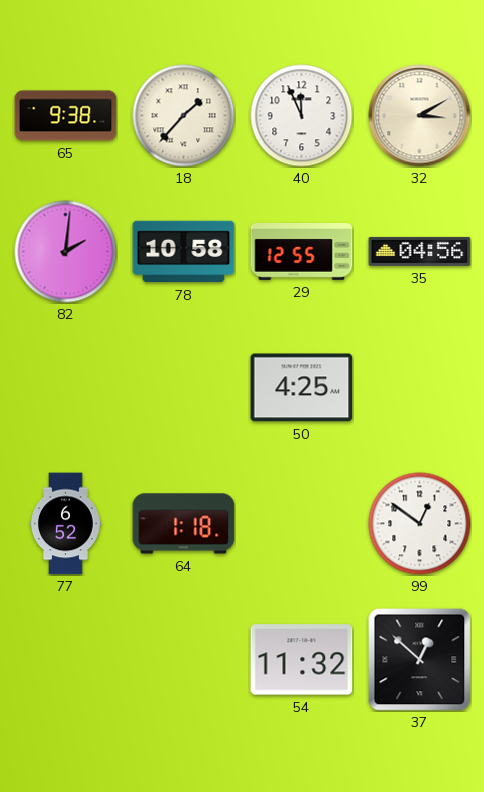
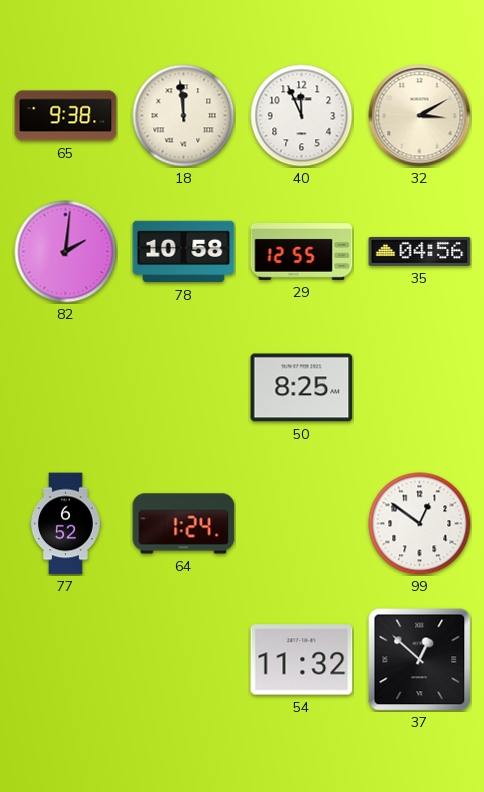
18: 1:37 -> 11:59
50: 4:25 -> 8:25
64: 1:18 -> 1:24
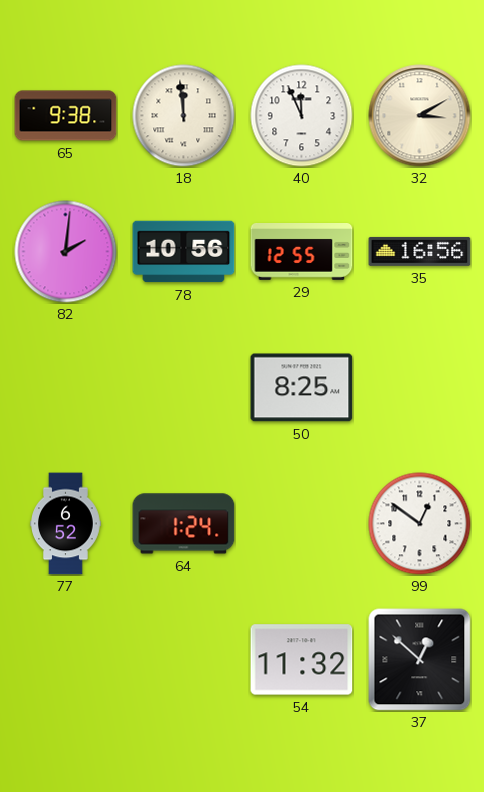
78: 10:58 -> 10:56
35: 04:56 -> 16:56
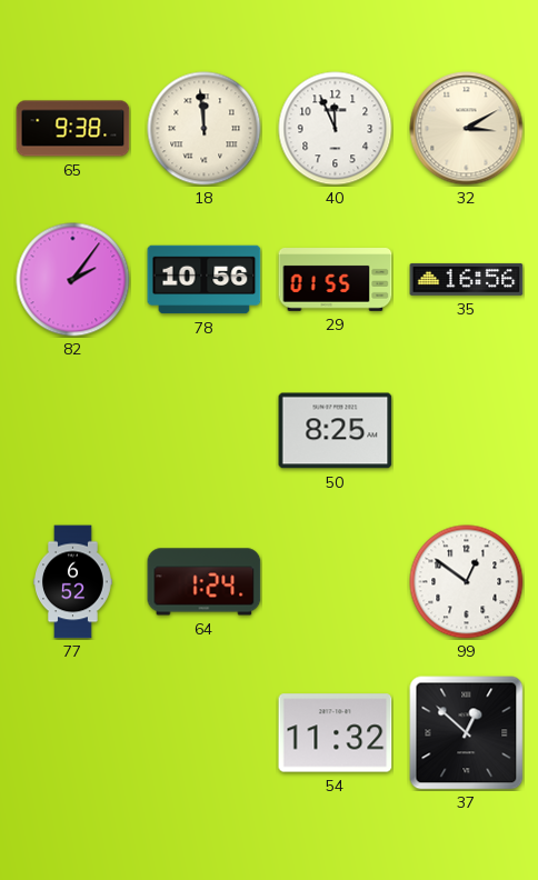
82: 2:01 -> 2:06
29: 12:55 -> 01:55
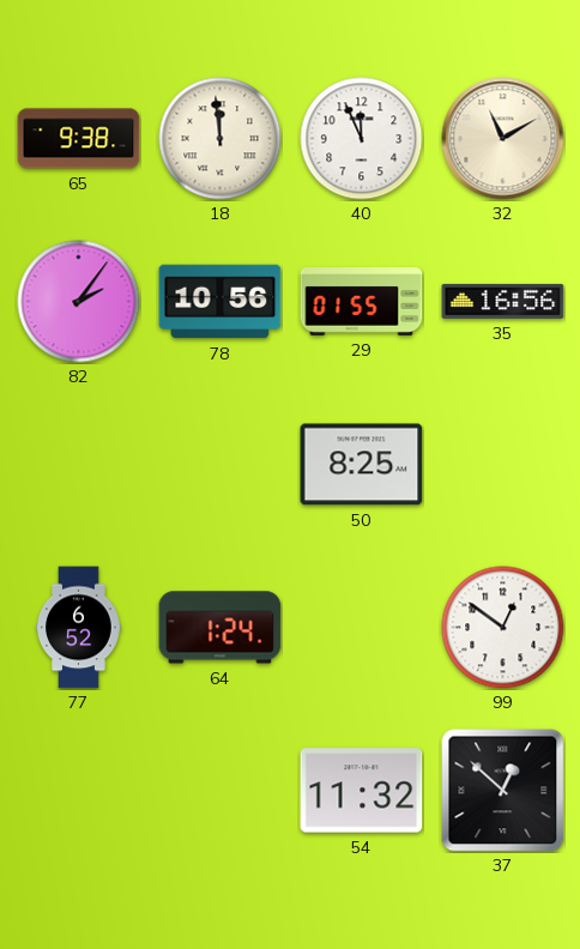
32: 3:10 -> 11:10
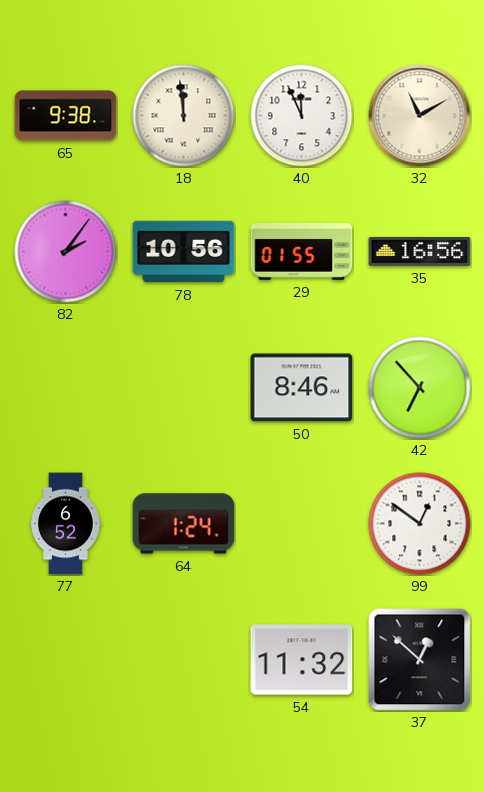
50: 8:25 -> 8:46
42: none -> 6:53
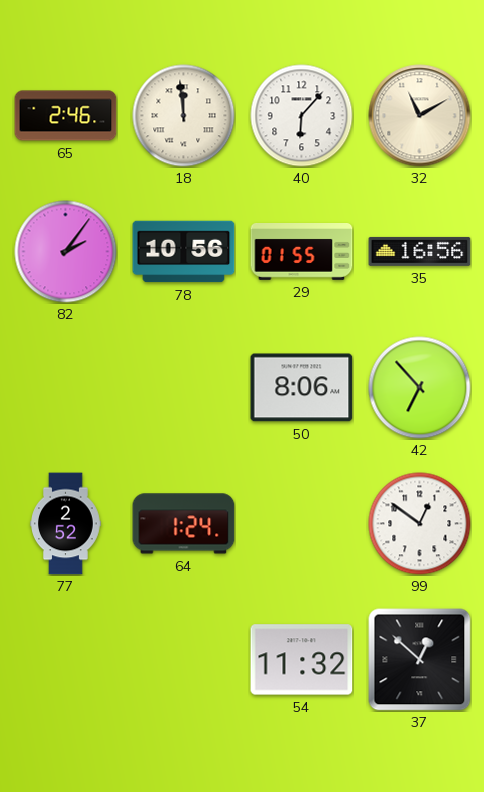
65: 9:38 -> 2:46
40: 11:56 -> 6:07
50: 8:46 -> 8:06
77: 6:52 -> 2:52
